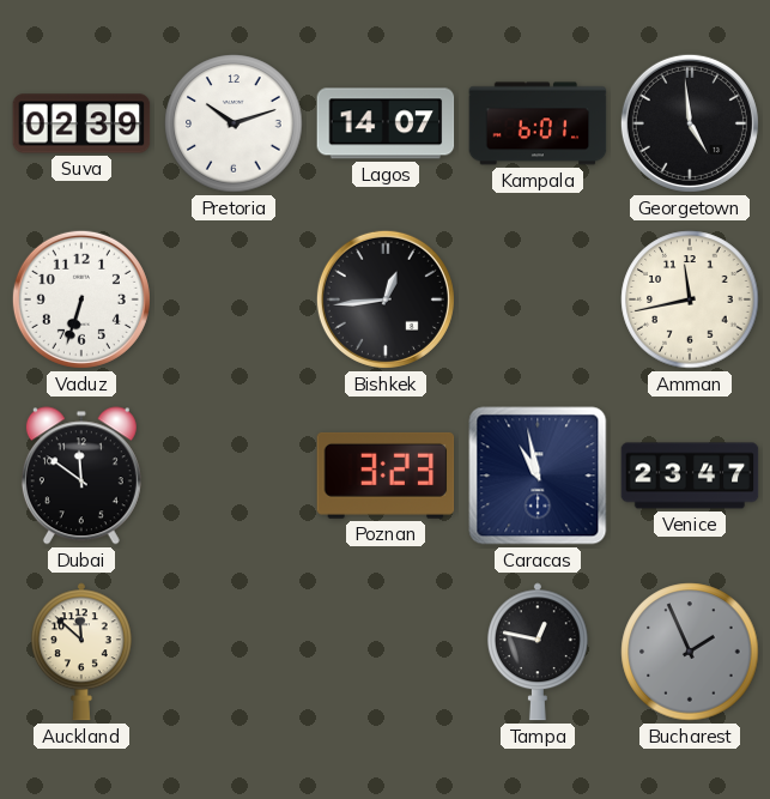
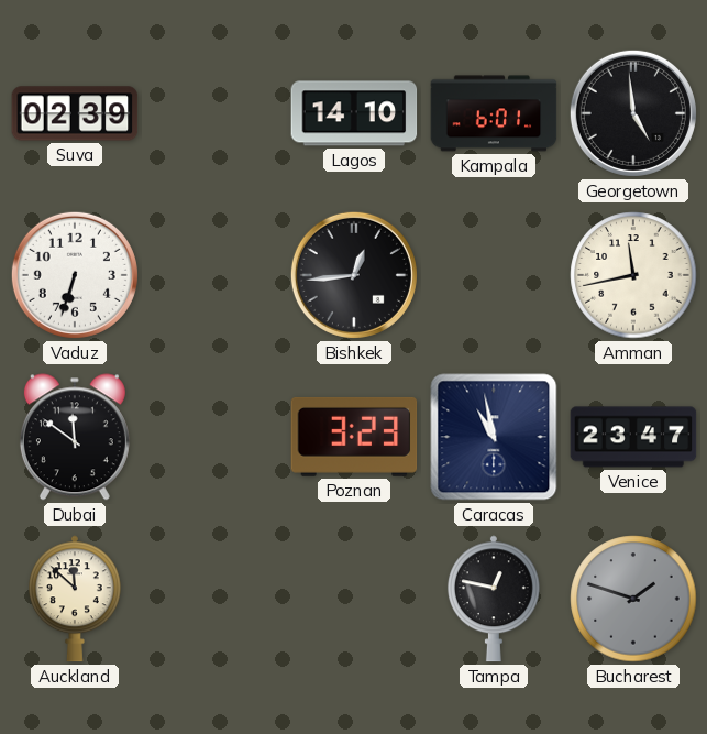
Pretoria: 10:12 -> none
Lagos: 14:07 -> 14:10
Bucharest: 1:56 -> 1:48
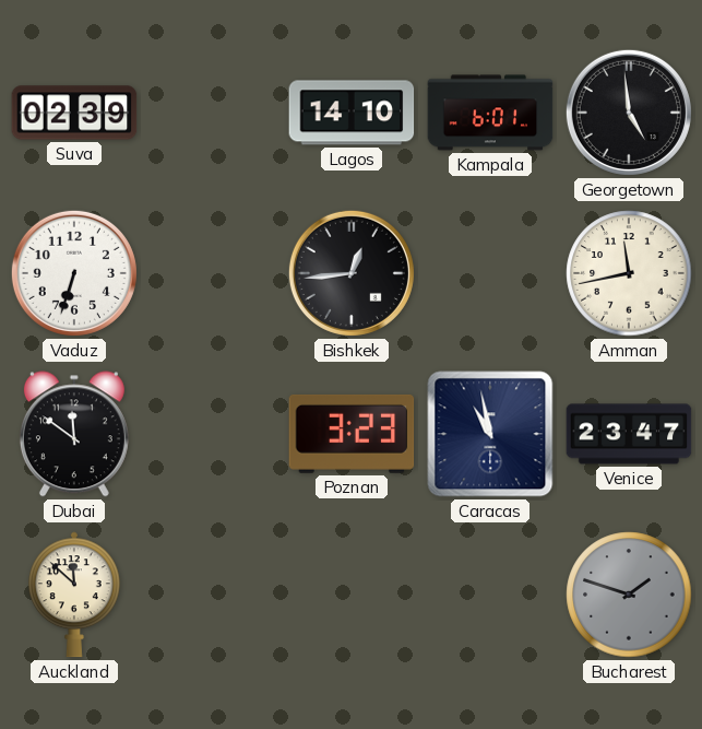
Tampa: 12:47 -> none
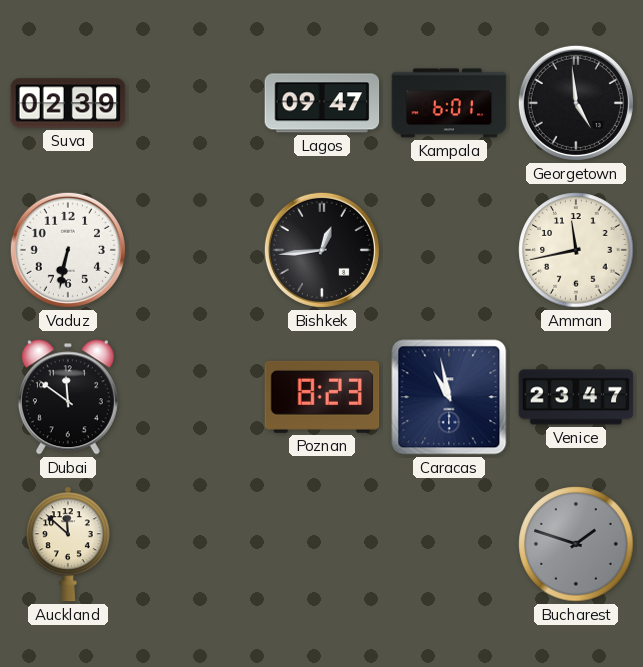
Lagos: 14:10 -> 09:47
Vaduz: 6:33 -> 6:32
Poznan: 3:23 -> 8:23
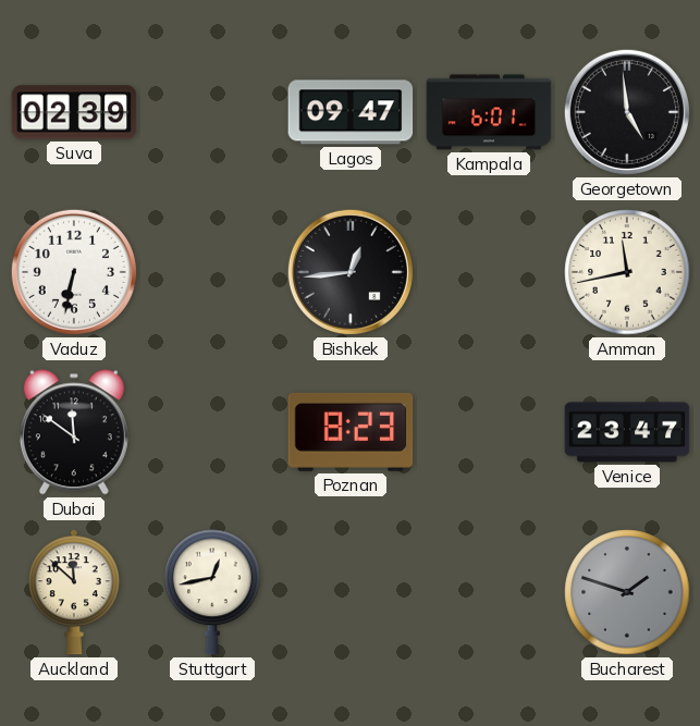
Caracas: 10:58 -> none
Stuttgart: none -> 12:43
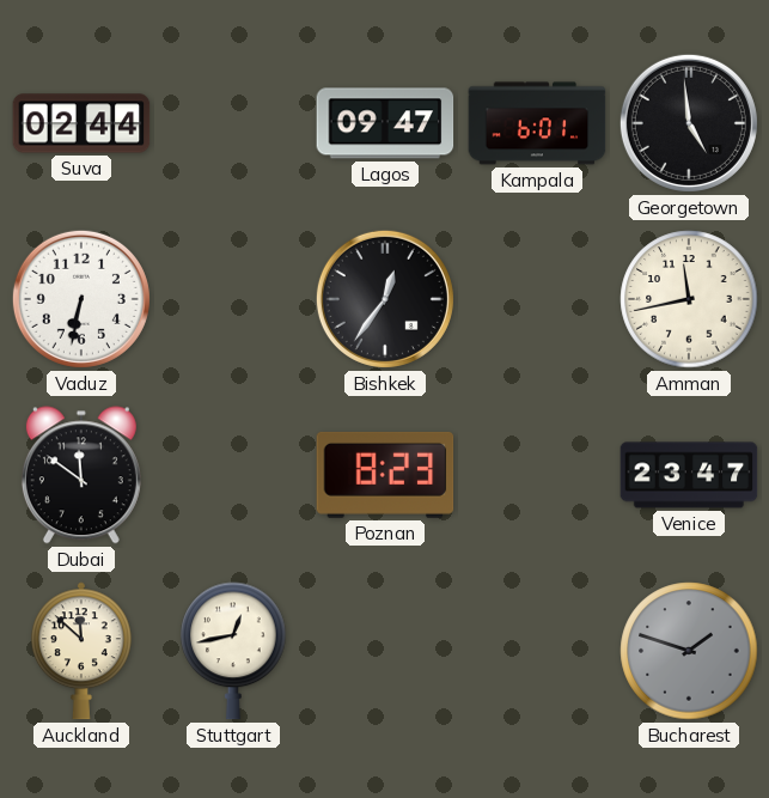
Suva: 02:39 -> 02:44
Bishkek: 12:44 -> 12:36
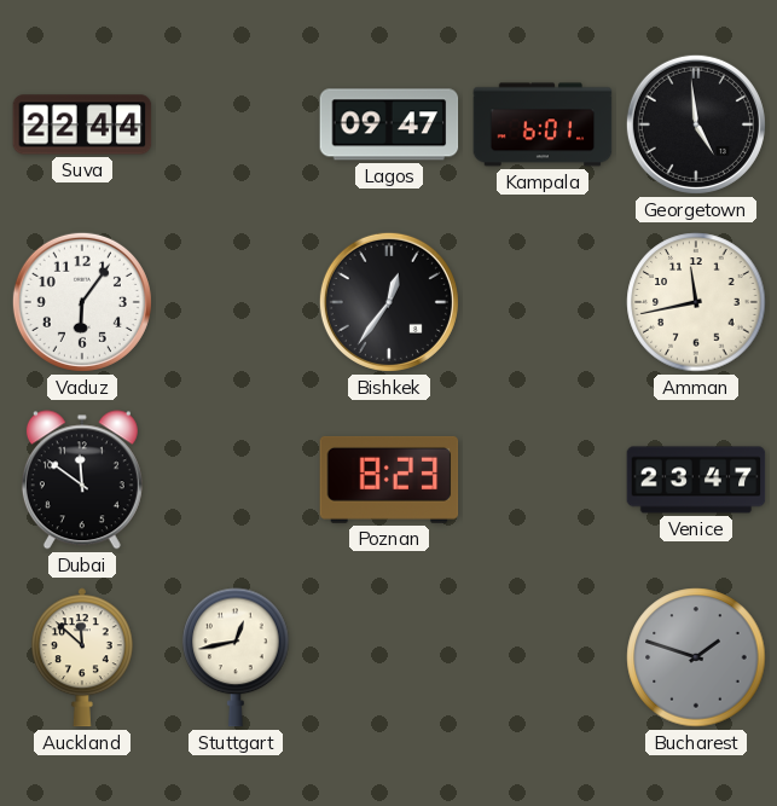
Suva: 02:44 -> 22:44
Vaduz: 6:32 -> 6:06
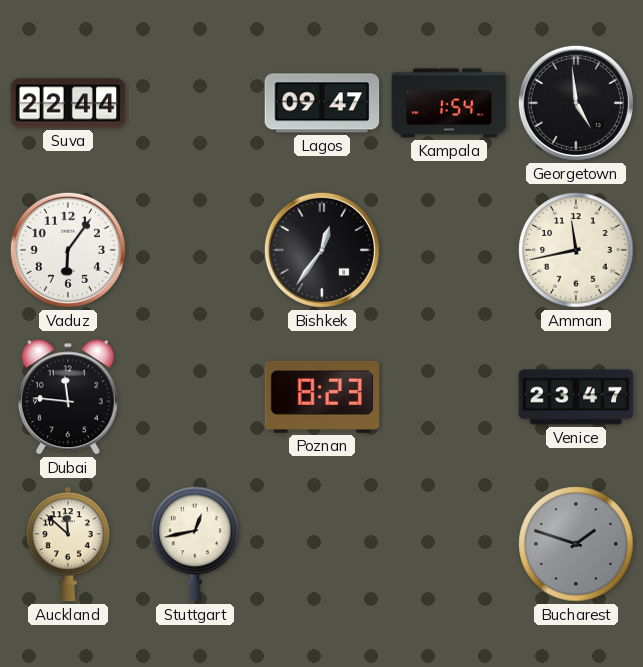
Kampala: 6:01 -> 1:54
Dubai: 11:51 -> 11:46
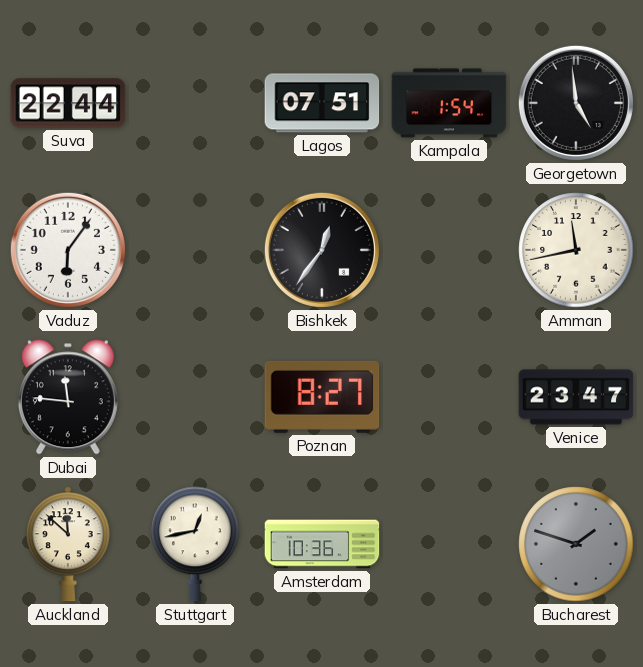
Lagos: 09:47 -> 07:51
Poznan: 8:23 -> 8:27
Amsterdam: none -> 10:36
